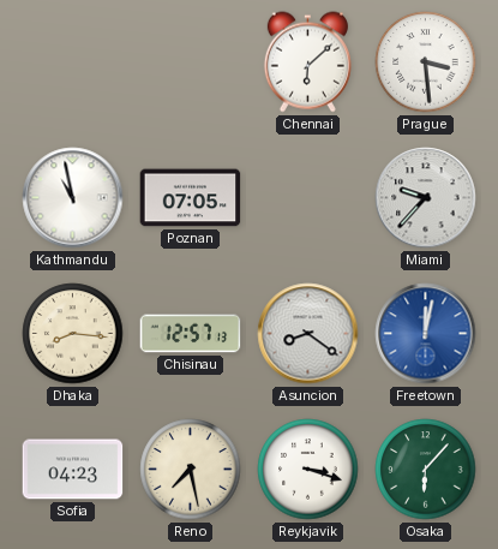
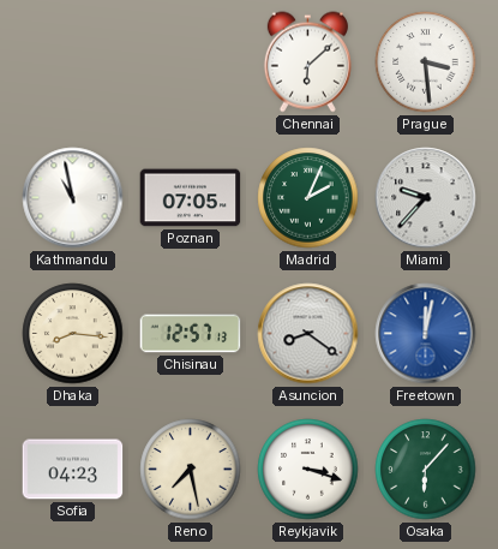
Madrid: none -> 2:04
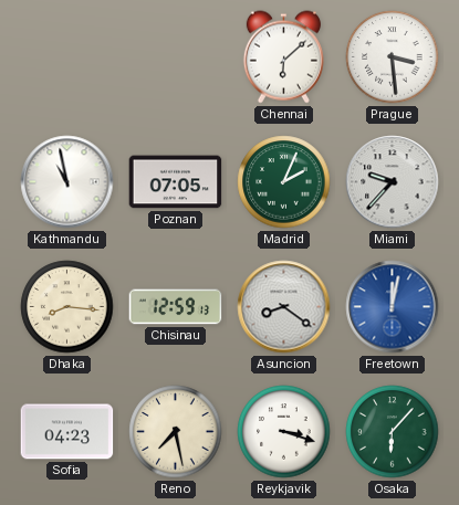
Chisinau: 12:57 -> 12:59
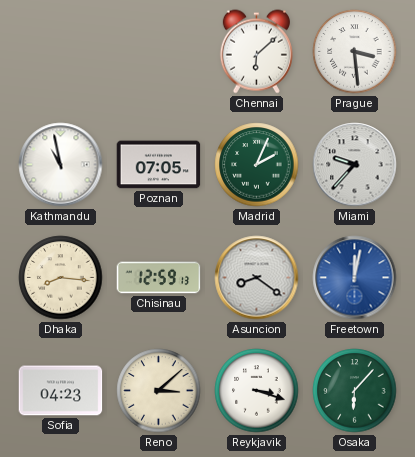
Reno: 7:28 -> 3:08
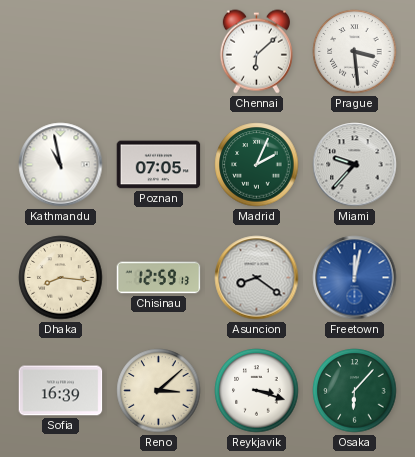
Sofia: 04:23 -> 16:39
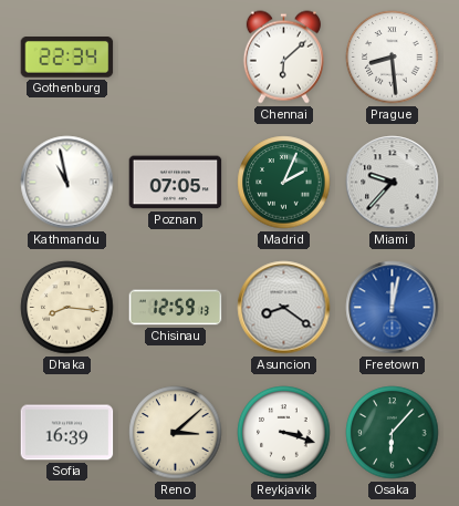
Gothenburg: none -> 22:34
Prague: 3:29 -> 8:29
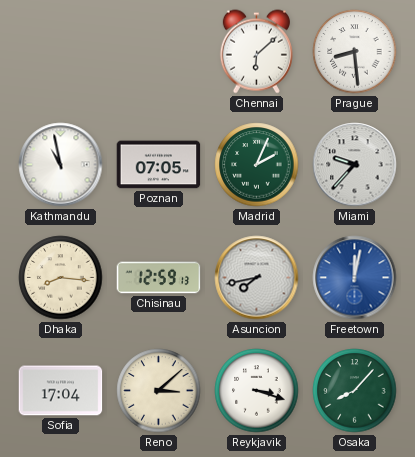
Gothenburg: 22:34 -> none
Asuncion: 8:21 -> 7:43
Sofia: 16:39 -> 17:04
Osaka: 6:07 -> 8:07
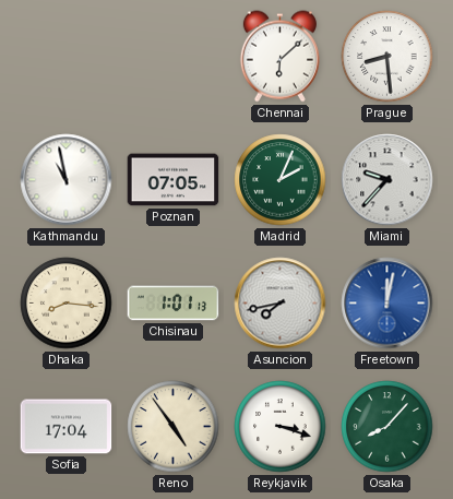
Chisinau: 12:59 -> 1:01
Reno: 3:08 -> 4:54
